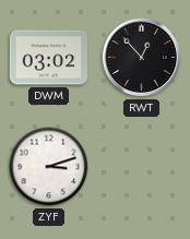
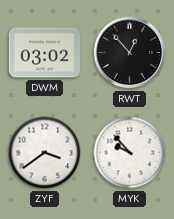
ZYF: 3:12 -> 3:39
MYK: none -> 9:53
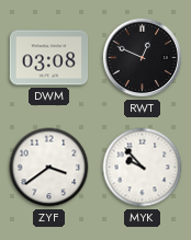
DWM: 03:02 -> 03:08
RWT: 12:53 -> 12:49
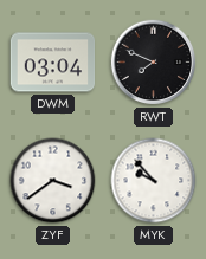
DWM: 03:08 -> 03:04
RWT: 12:49 -> 7:49
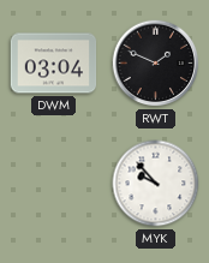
RWT: 7:49 -> 1:49
ZYF: 3:39 -> none
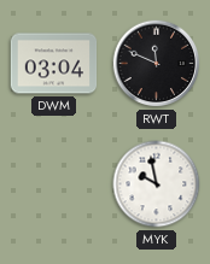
RWT: 1:49 -> 11:49
MYK: 9:53 -> 9:58
